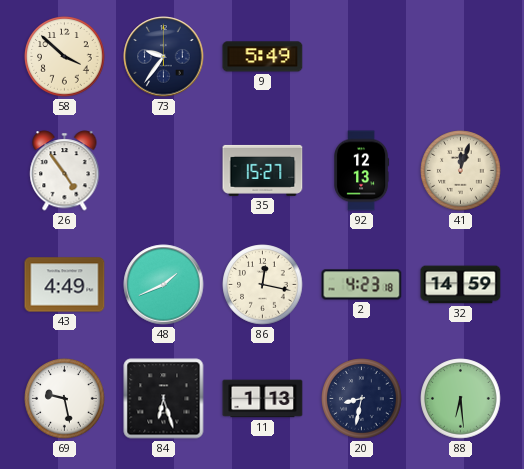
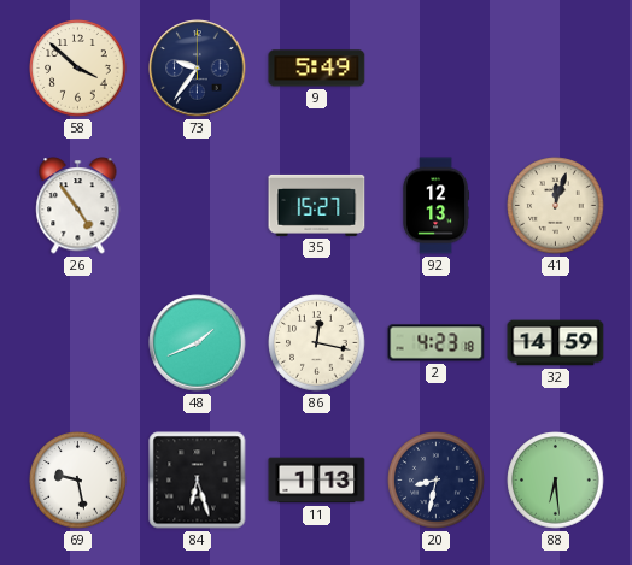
43: 4:49 -> none
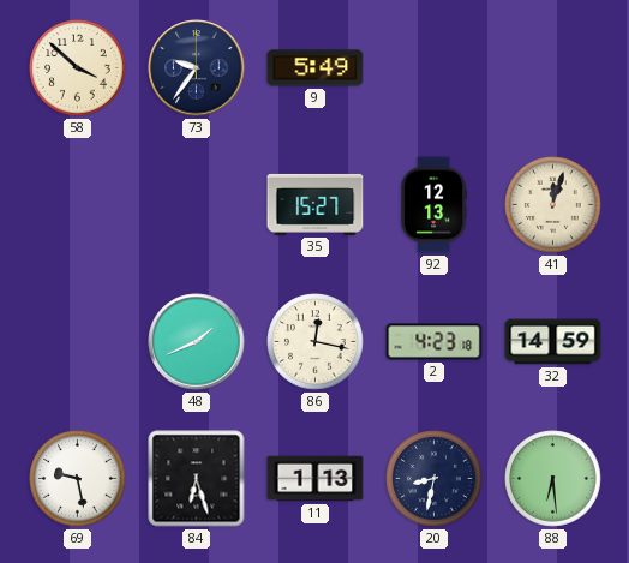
26: 4:54 -> none
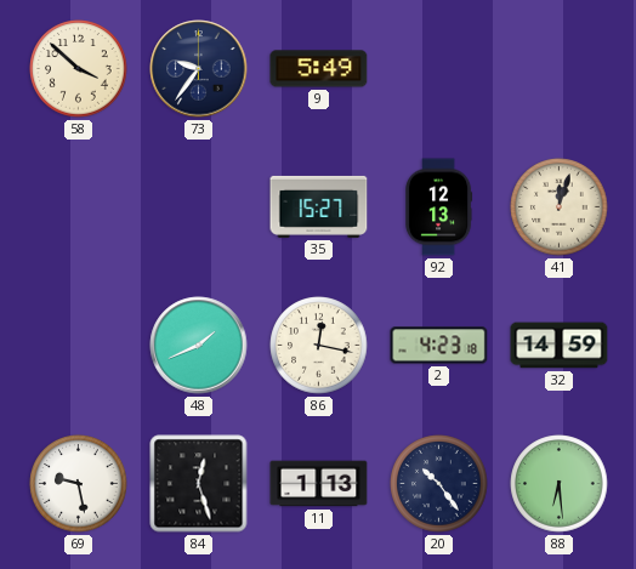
84: 6:27 -> 12:27
20: 8:32 -> 10:24
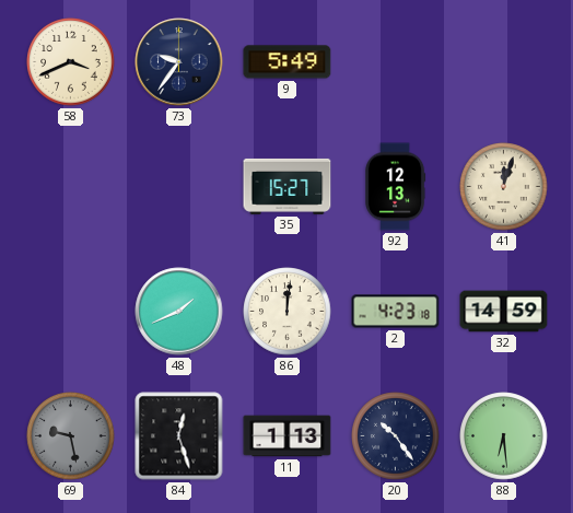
58: 3:52 -> 3:41
86: 12:17 -> 12:01
69 dial: white -> grey
